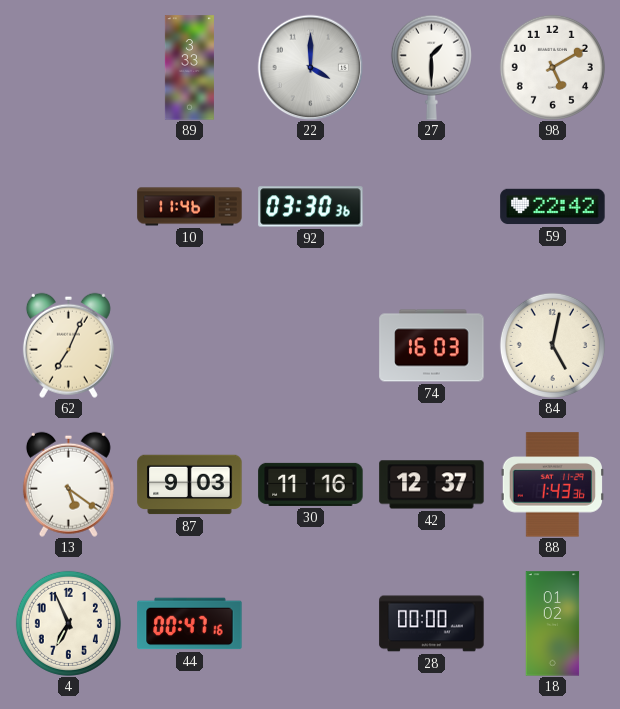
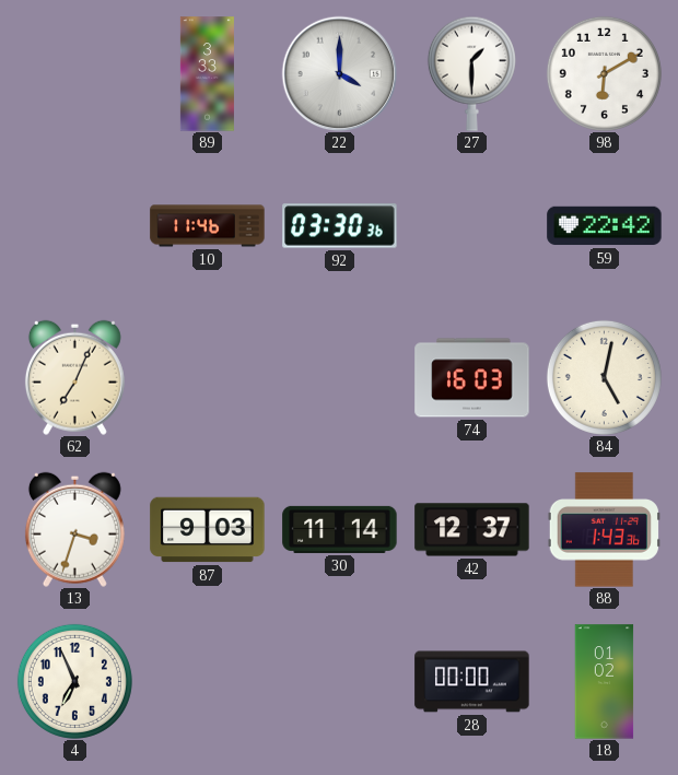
98: 5:10 -> 6:10
13: 5:21 -> 3:33
30: 11:16 -> 11:14
44: 00:47 -> none
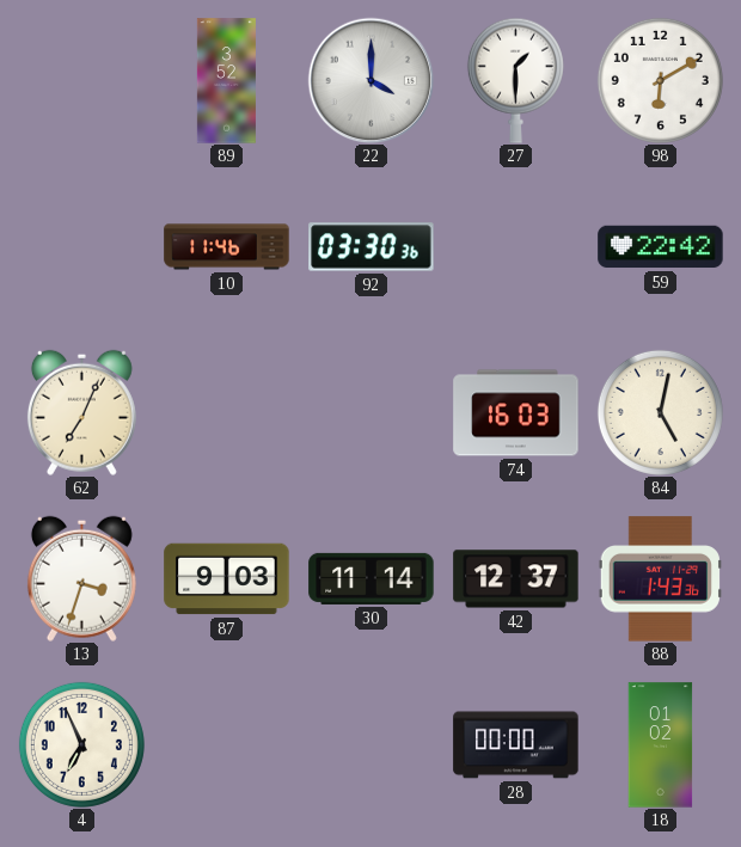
89: 3:33 -> 3:52
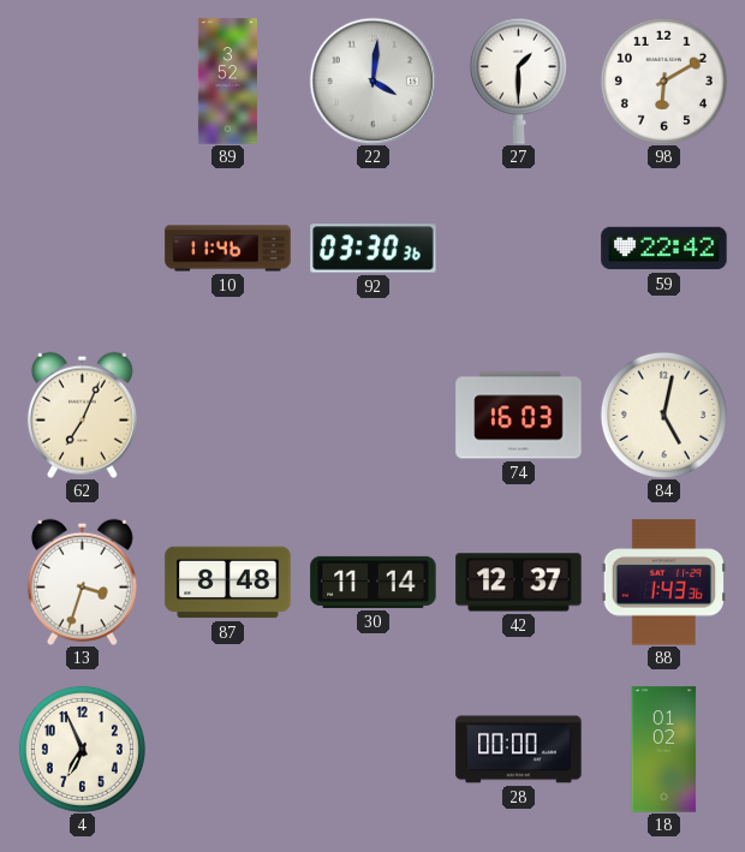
22: 4:00 -> 4:01
87: 9:03 -> 8:48
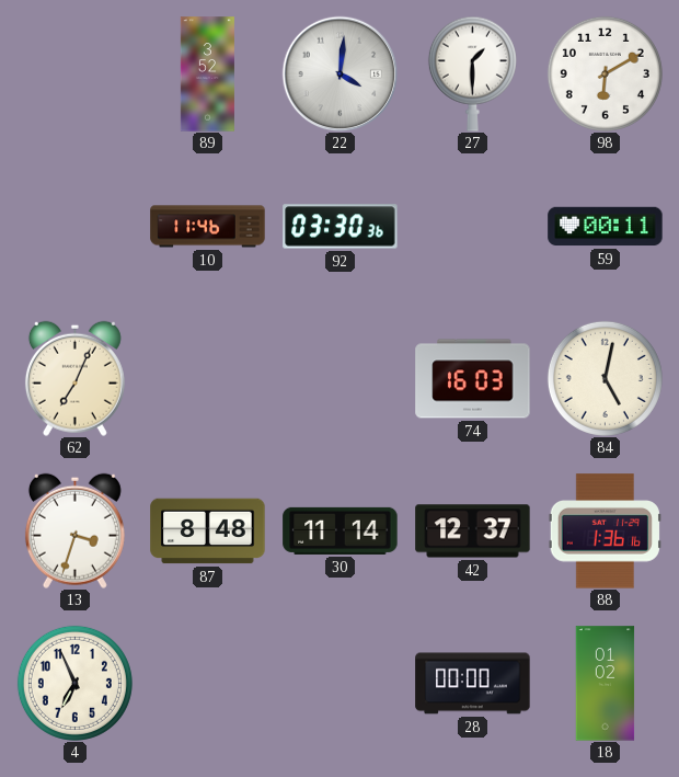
59: 22:42 -> 00:11
88: 1:43 -> 1:36
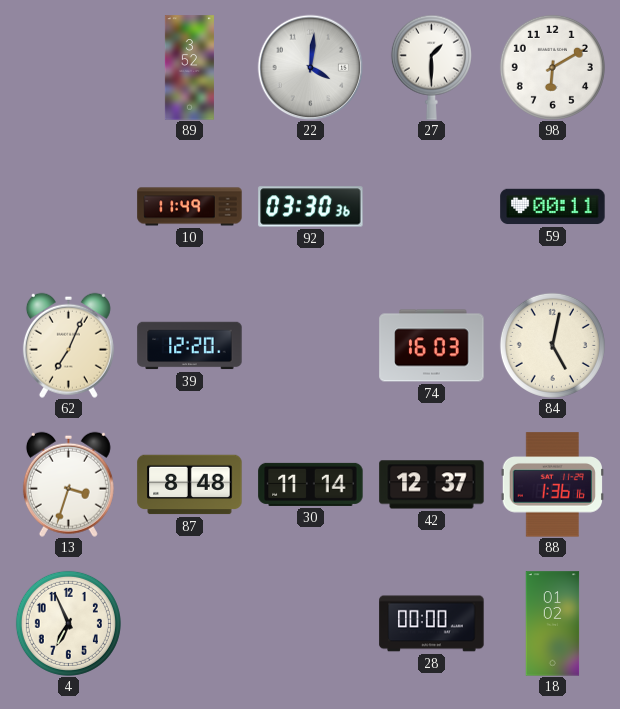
10: 11:46 -> 11:49
39: none -> 12:20
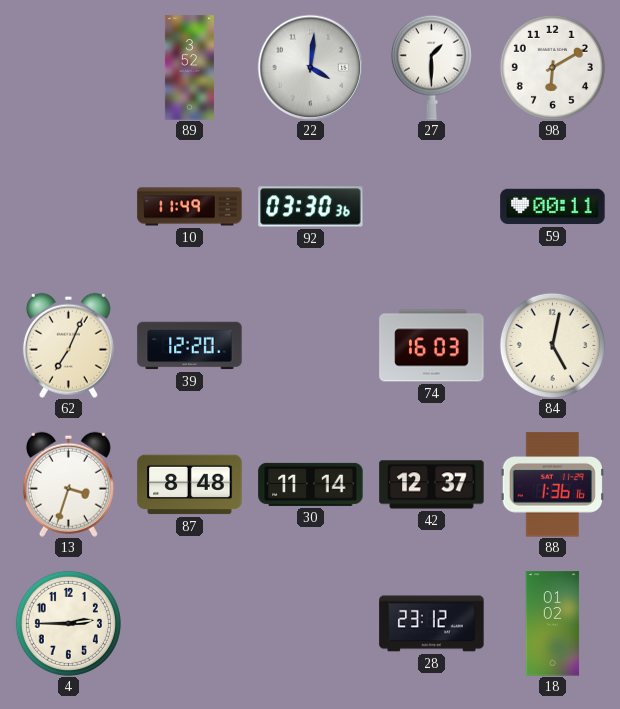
4: 6:56 -> 2:45
28: 00:00 -> 23:12
